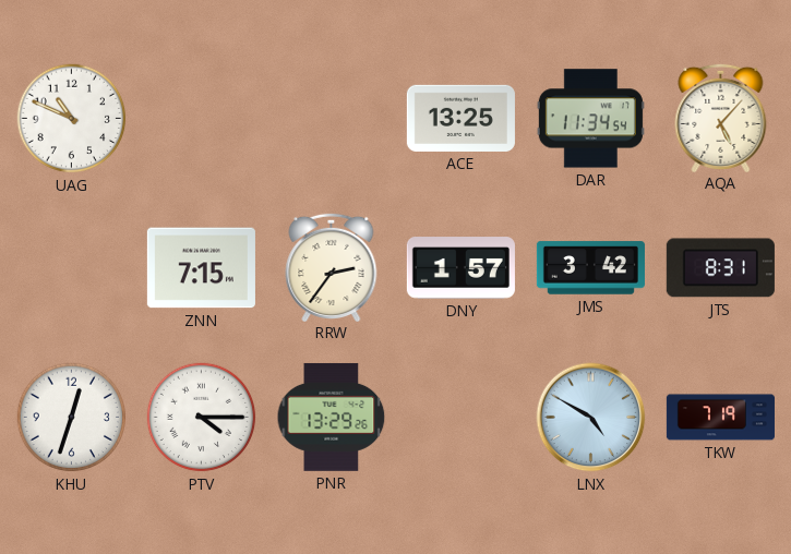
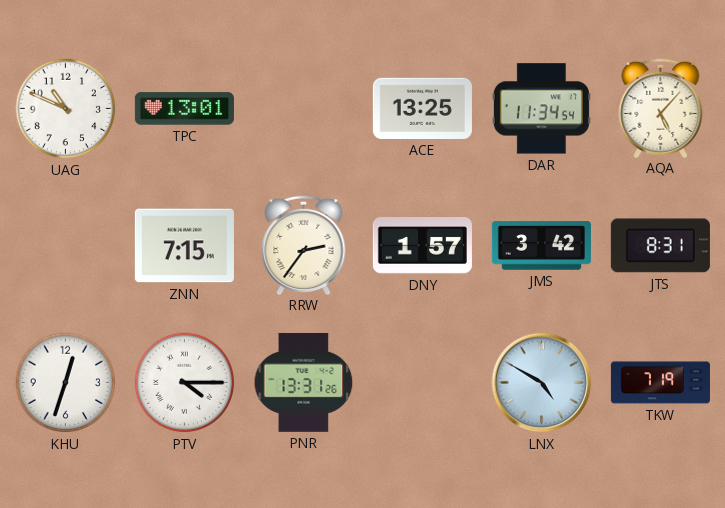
TPC: none -> 13:01
PNR: 13:29 -> 13:31
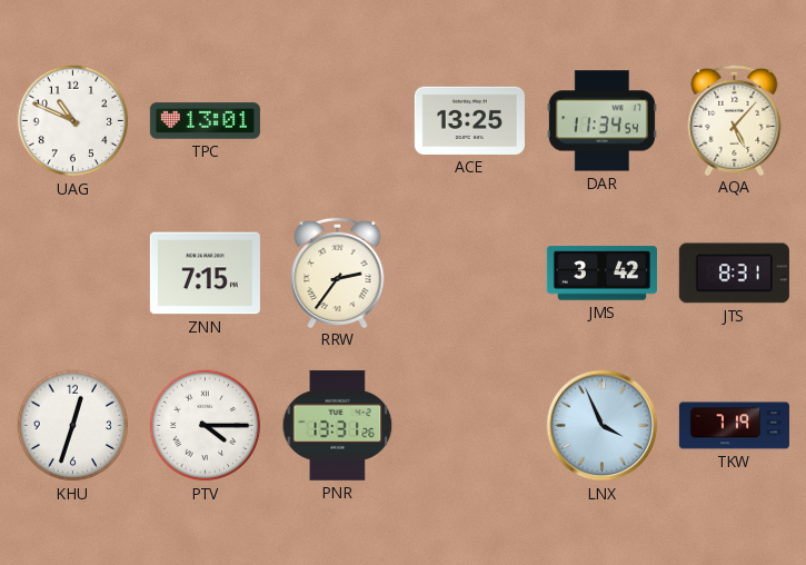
DNY: 1:57 -> none
LNX: 4:50 -> 3:56
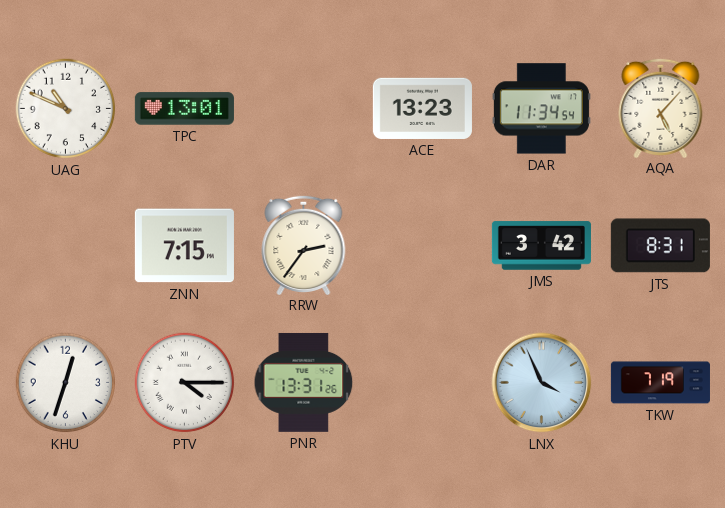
ACE: 13:25 -> 13:23
